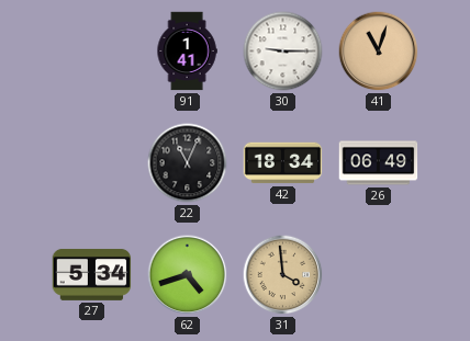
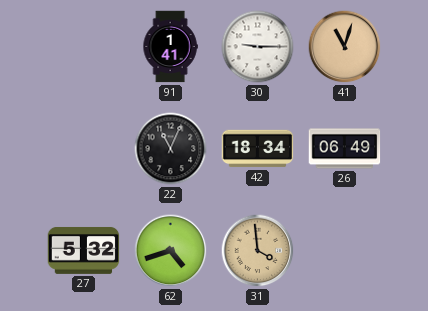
27: 5:34 -> 5:32
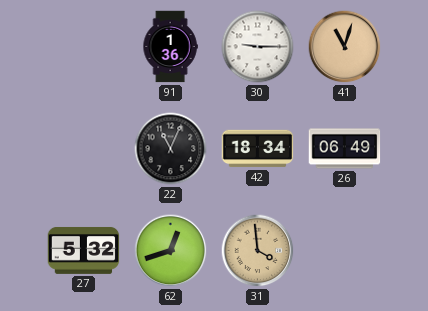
91: 1:41 -> 1:36
62: 4:42 -> 12:42
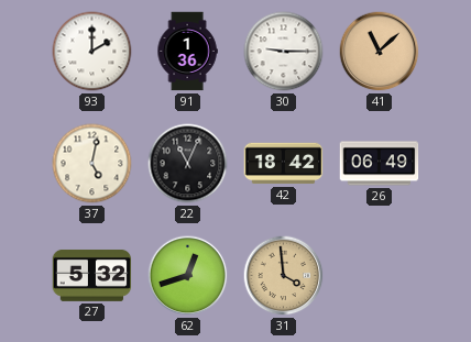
93: none -> 2:00
41: 11:03 -> 11:08
37: none -> 5:02
42: 18:34 -> 18:42
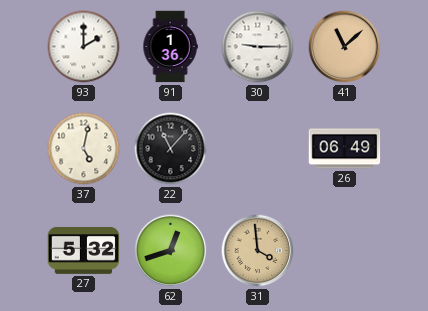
22: 11:04 -> 11:07
42: 18:42 -> none
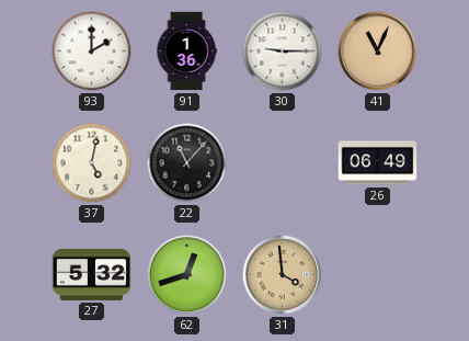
41: 11:08 -> 11:04
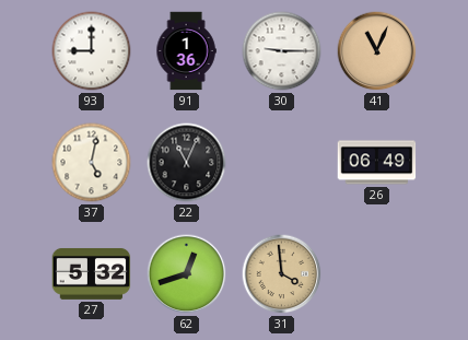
93: 2:00 -> 9:00
22: 11:07 -> 11:04
